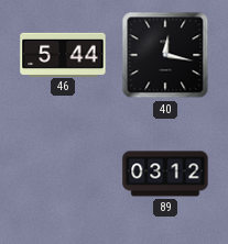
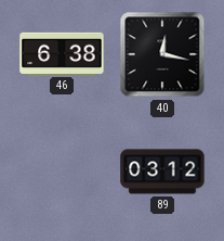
46: 5:44 -> 6:38
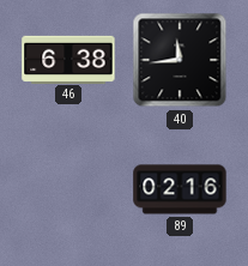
40: 12:17 -> 11:44
89: 03:12 -> 02:16
